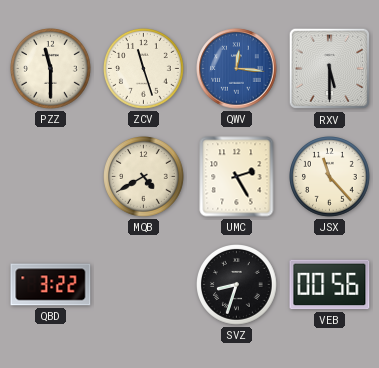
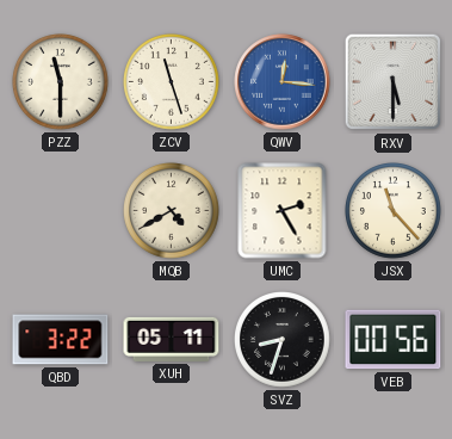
XUH: none -> 05:11
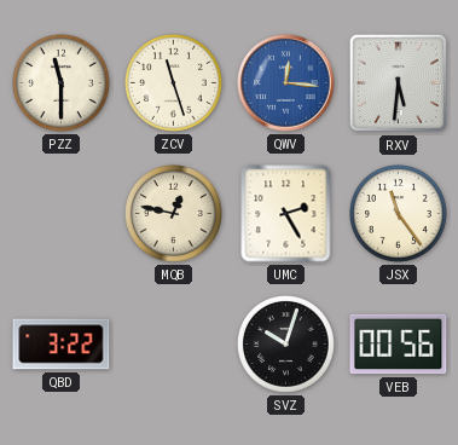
RXV: 5:30 -> 5:31
MQB: 4:40 -> 12:47
JSX: 11:23 -> 11:24
XUH: 05:11 -> none
SVZ: 8:33 -> 10:03
